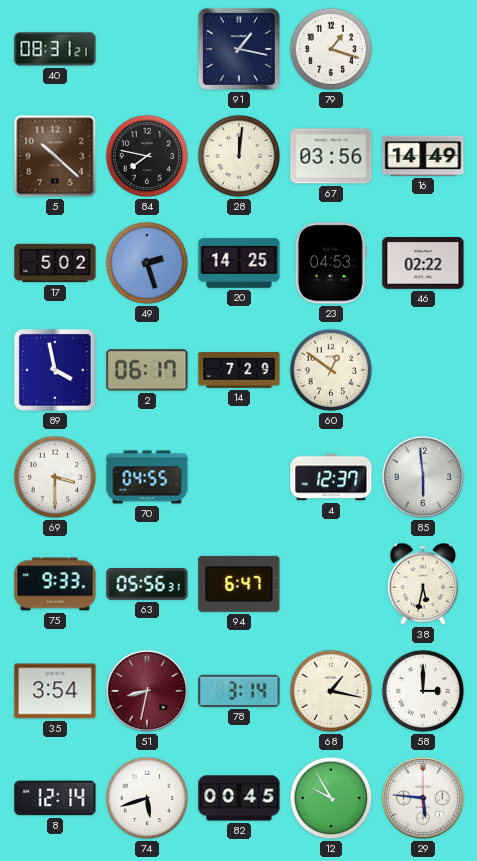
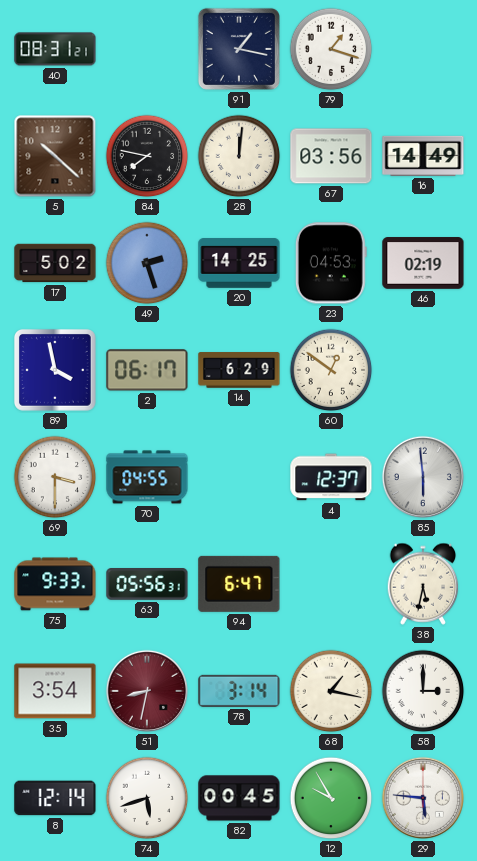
46: 02:22 -> 02:19
14: 7:29 -> 6:29
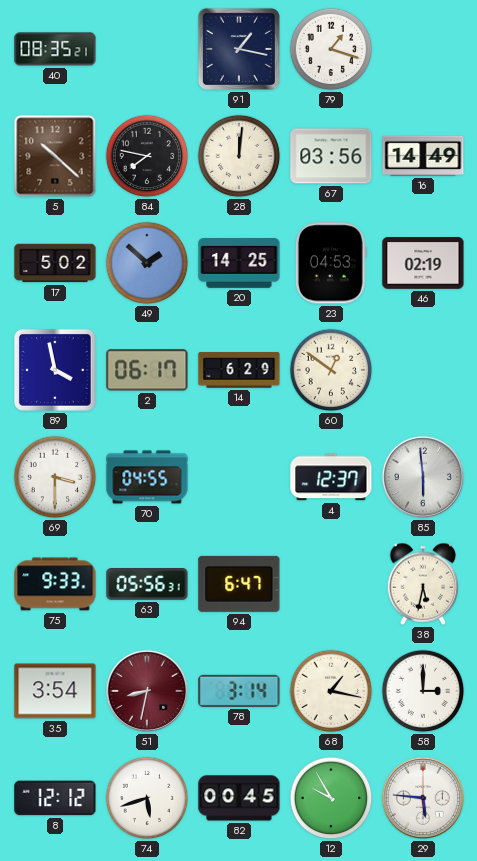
40: 08:31 -> 08:35
49: 2:27 -> 1:52
8: 12:14 -> 12:12
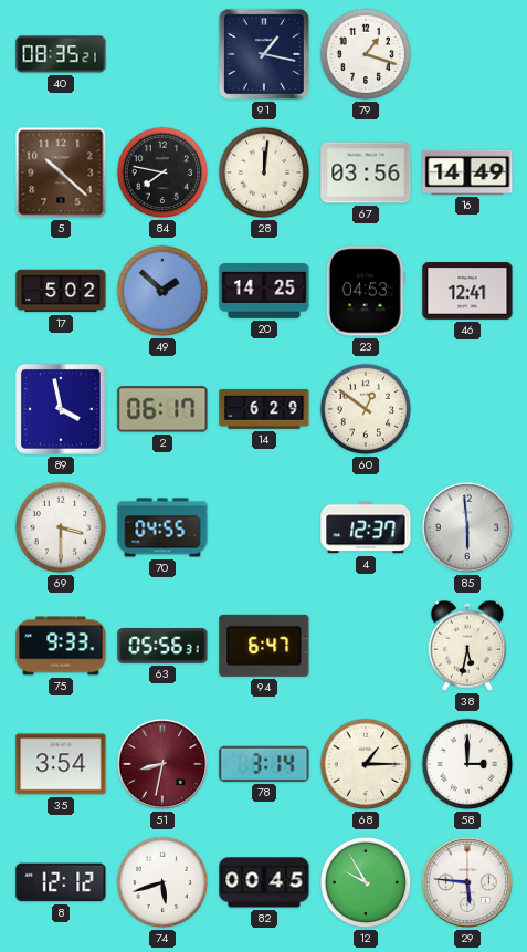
46: 02:19 -> 12:41
68: 1:17 -> 1:15
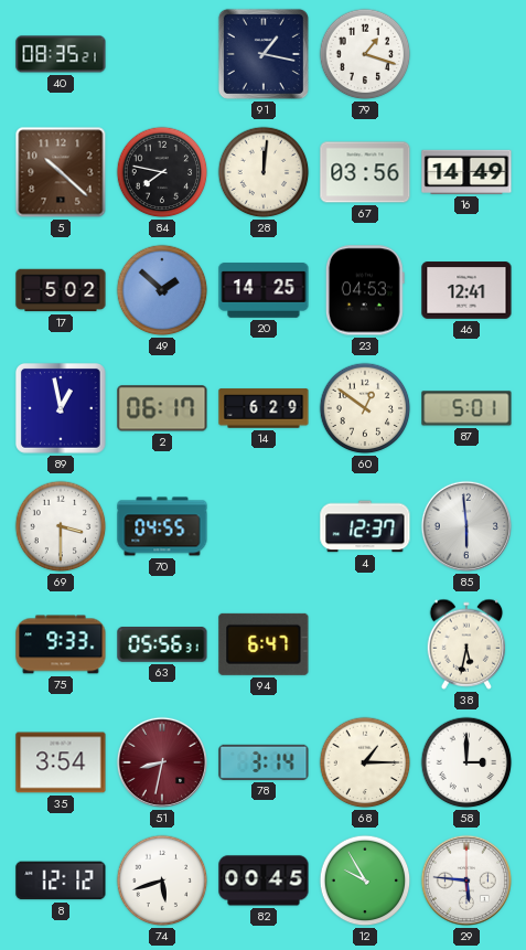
89: 3:58 -> 12:58
87: none -> 5:01
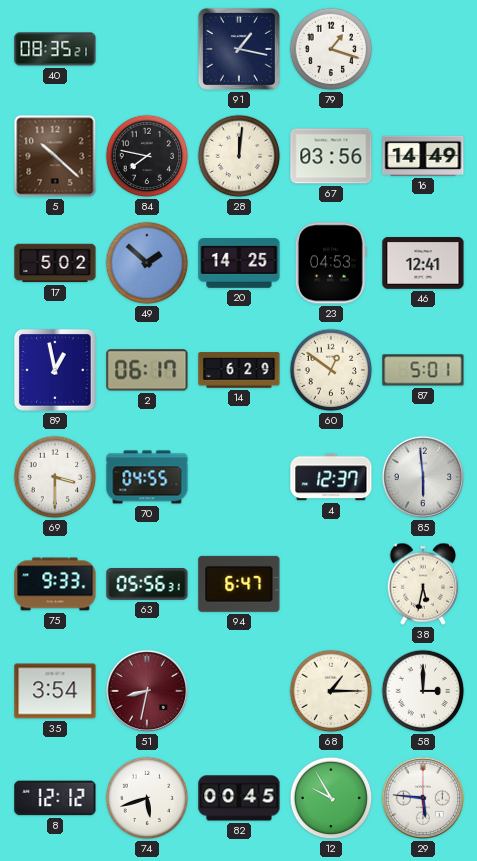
78: 3:14 -> none
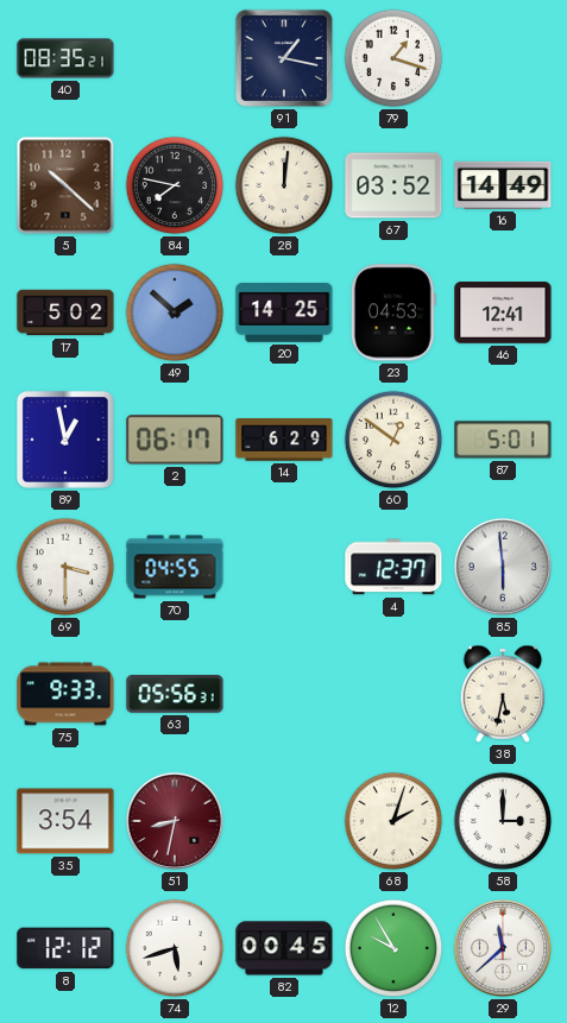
67: 03:56 -> 03:52
94: 6:47 -> none
68: 1:15 -> 2:03
29: 5:46 -> 11:38
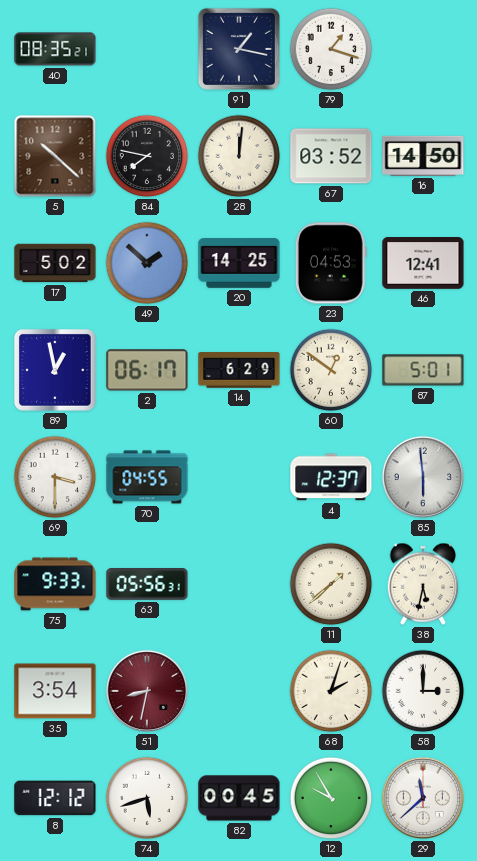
16: 14:49 -> 14:50
11: none -> 1:38
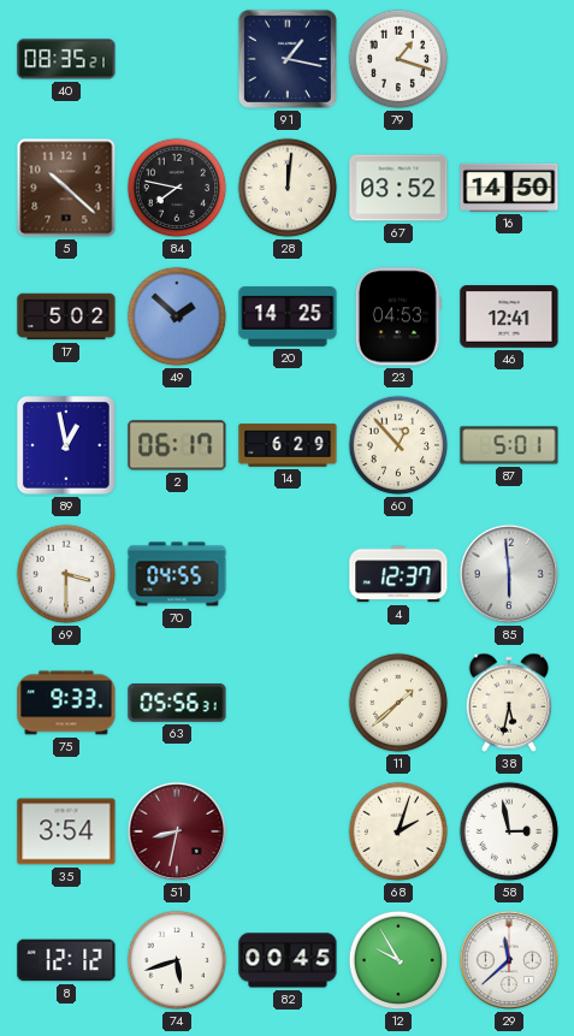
60: 12:51 -> 12:53
58: 3:00 -> 2:58
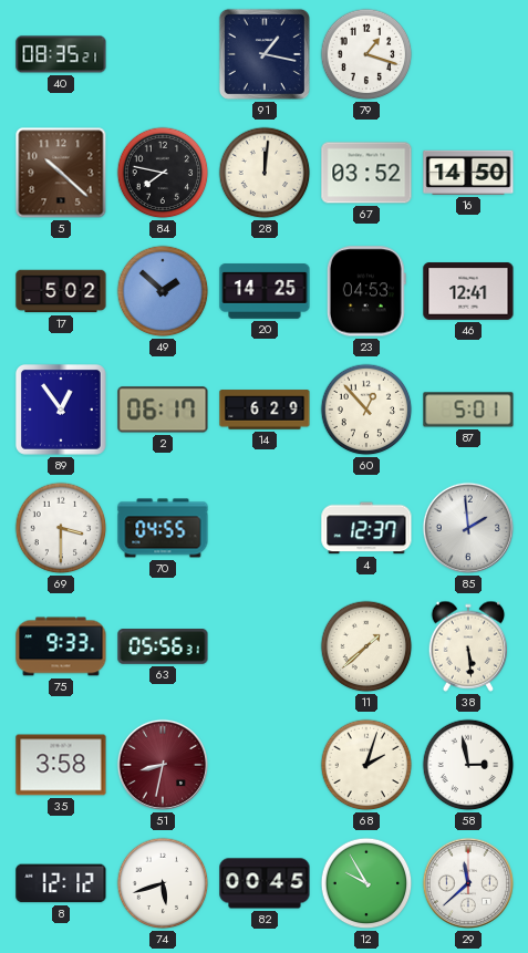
89: 12:58 -> 12:54
85: 5:59 -> 1:59
38: 5:32 -> 5:29
35: 3:54 -> 3:58
